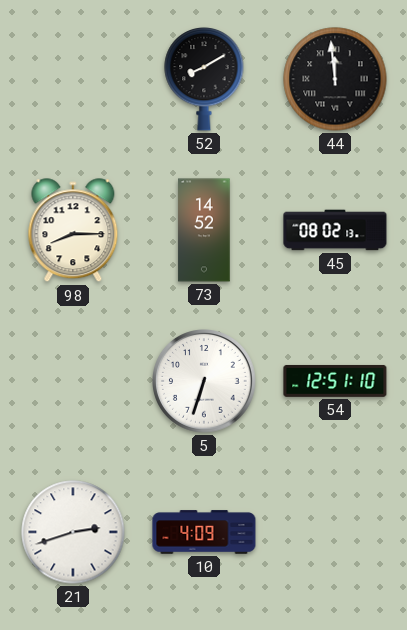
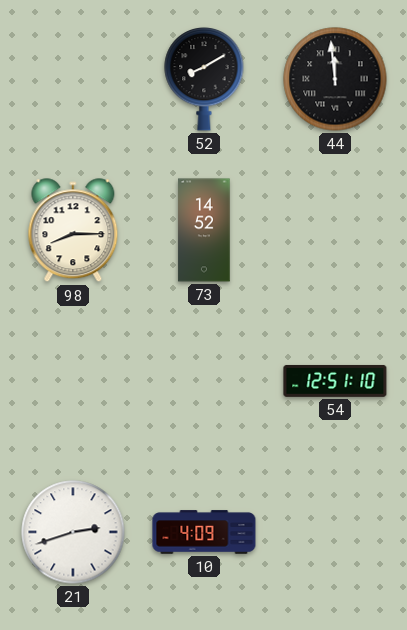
45: 08:02 -> none
5: 6:33 -> none
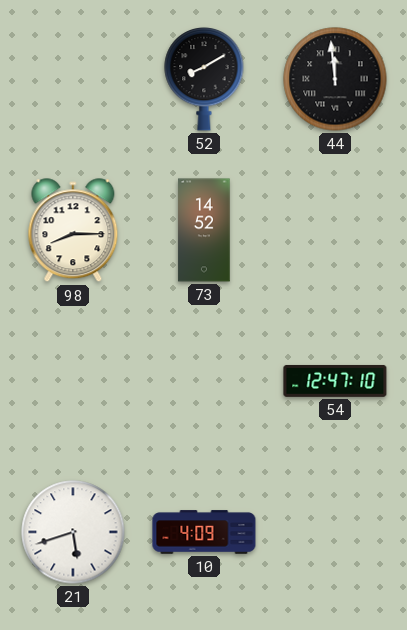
54: 12:51 -> 12:47
21: 2:42 -> 5:42
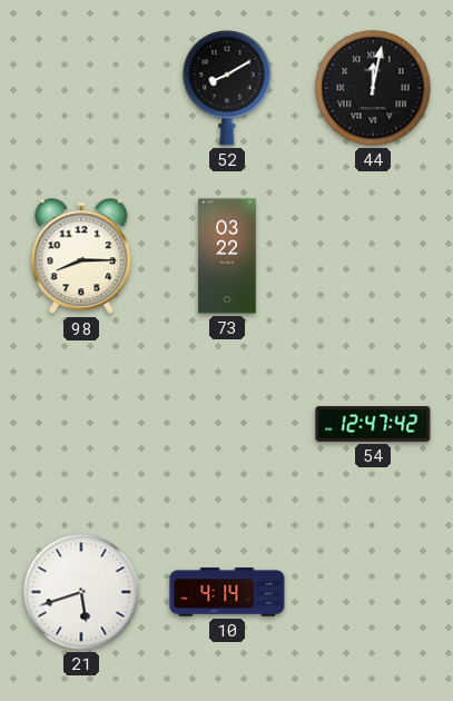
44: 11:59 -> 12:02
73: 14:52 -> 03:22
54: 12:47:10 -> 12:47:42
10: 4:09 -> 4:14
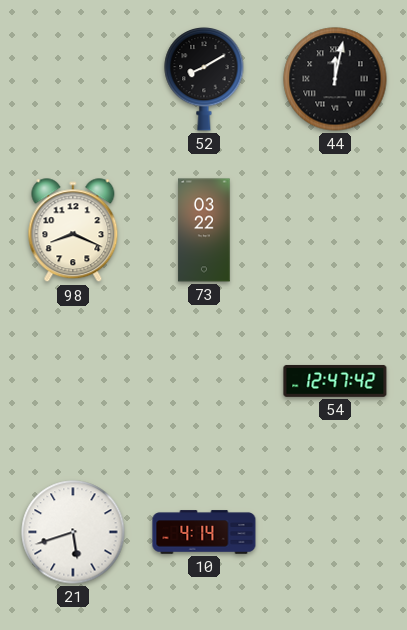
98: 8:15 -> 8:19
